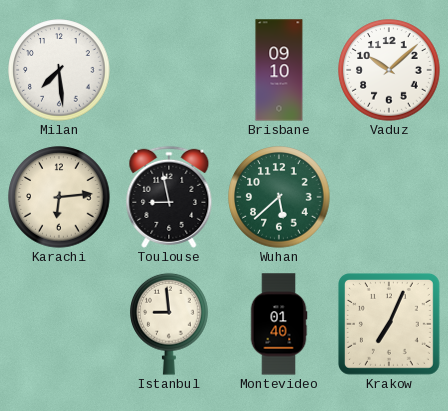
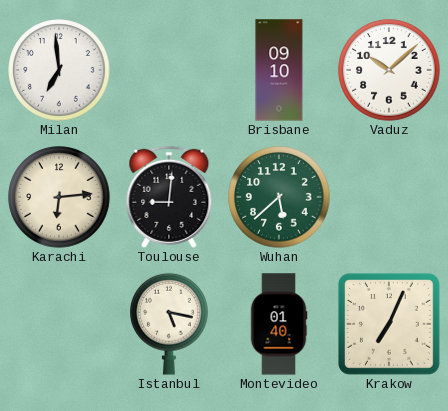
Milan: 7:29 -> 6:59
Toulouse: 8:58 -> 9:01
Istanbul: 8:59 -> 5:17
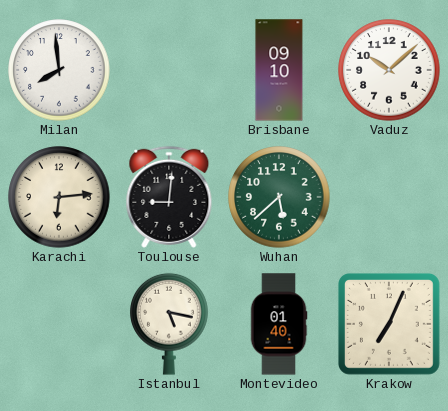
Milan: 6:59 -> 7:59
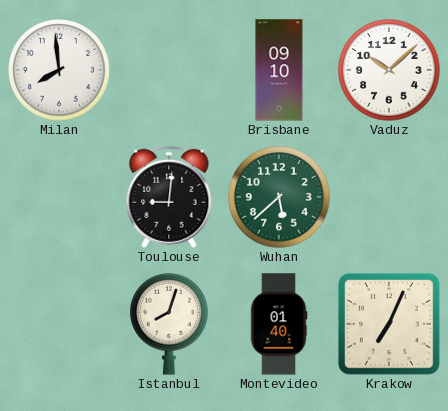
Karachi: 6:14 -> none
Istanbul: 5:17 -> 8:03
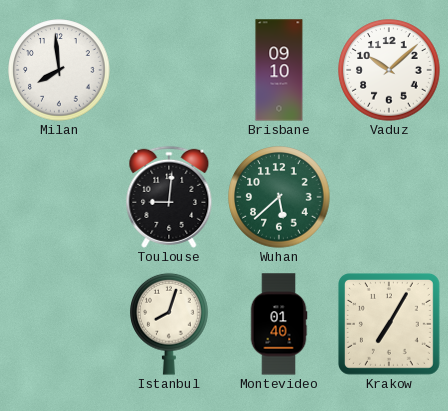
Krakow: 7:04 -> 7:05
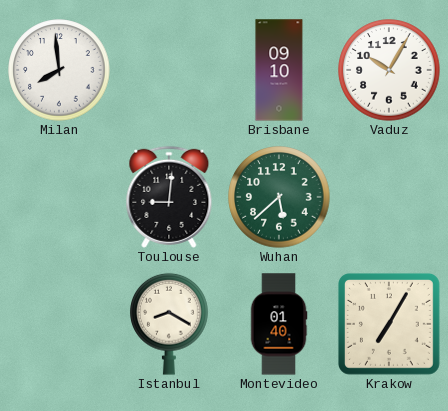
Vaduz: 10:08 -> 10:05
Istanbul: 8:03 -> 8:20
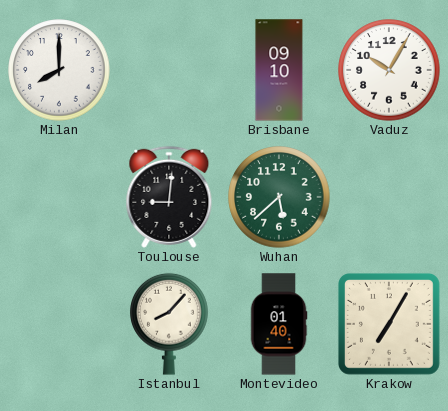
Milan: 7:59 -> 8:00
Istanbul: 8:20 -> 8:07
